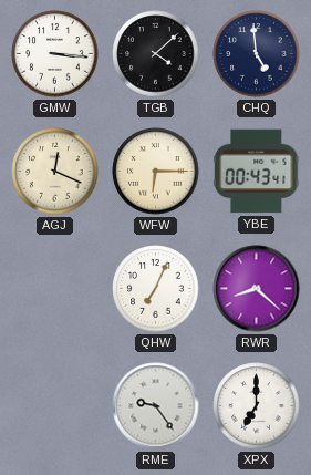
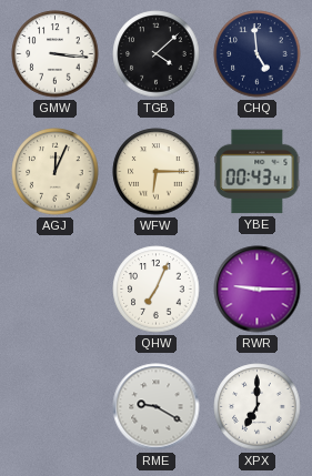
AGJ: 12:19 -> 12:04
RWR: 8:22 -> 9:15
RME: 9:24 -> 9:20
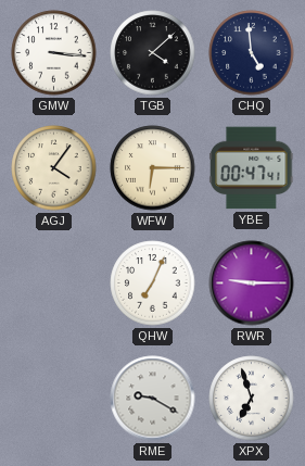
AGJ: 12:04 -> 4:06
YBE: 00:43 -> 00:47
XPX: 7:00 -> 6:57
